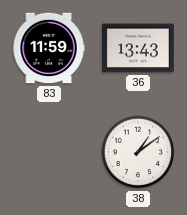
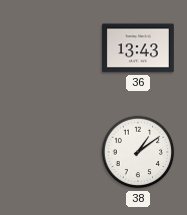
83: 11:59 -> none
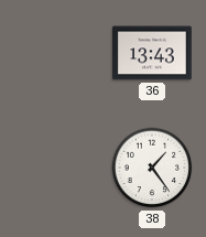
38: 1:09 -> 1:24
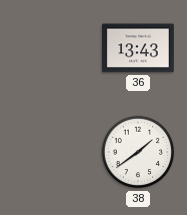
38: 1:24 -> 1:39
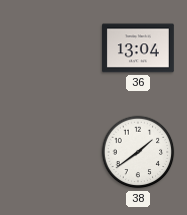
36: 13:43 -> 13:04
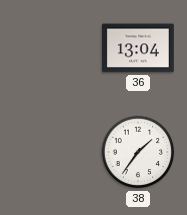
38: 1:39 -> 1:36
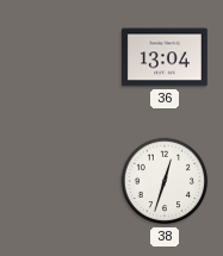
38: 1:36 -> 12:33
